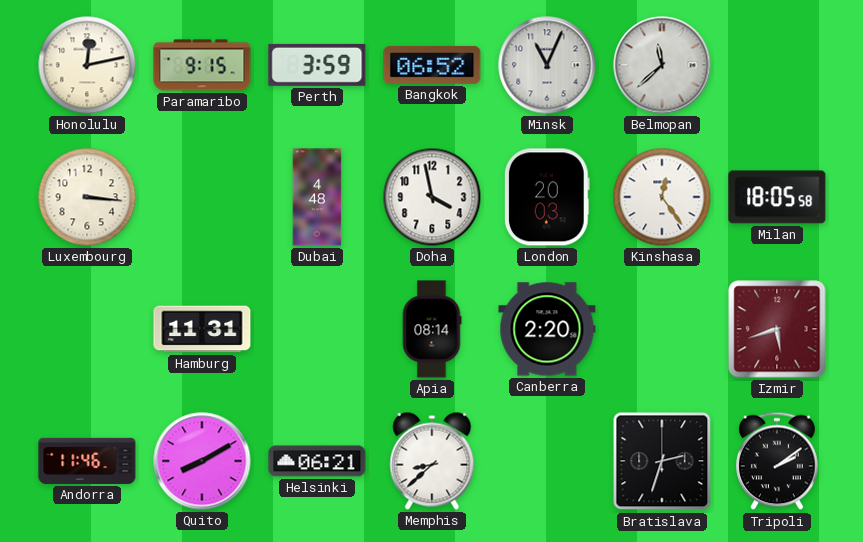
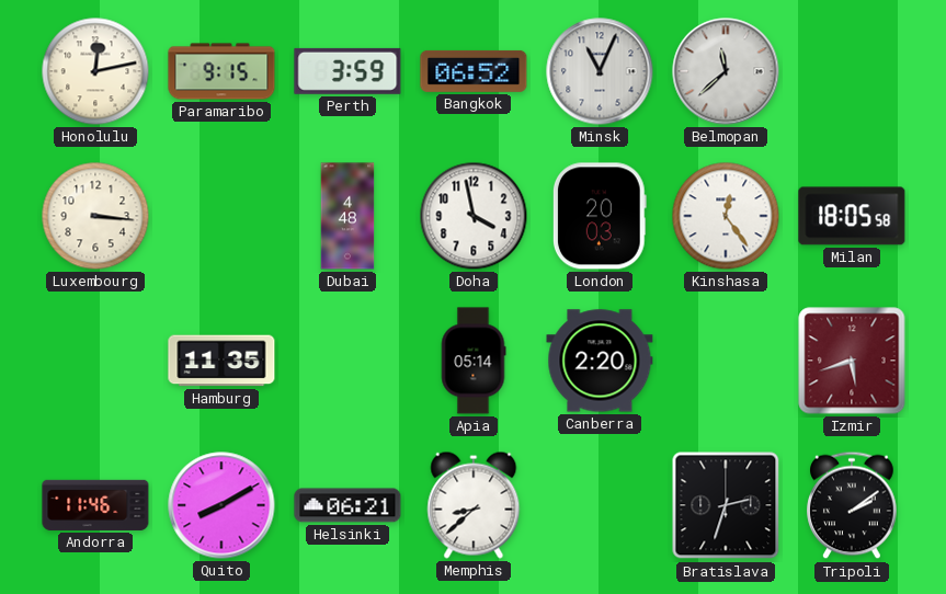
Hamburg: 11:31 -> 11:35
Apia: 08:14 -> 05:14
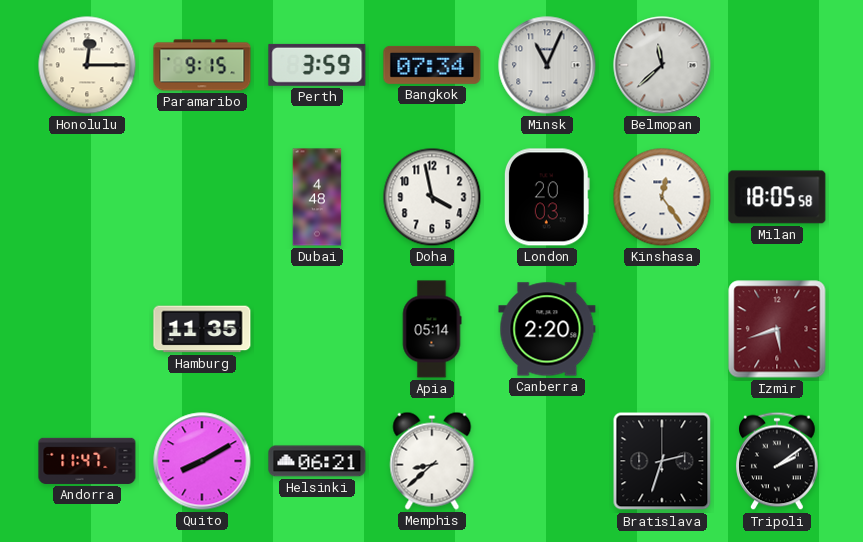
Honolulu: 12:13 -> 12:15
Bangkok: 06:52 -> 07:34
Luxembourg: 3:16 -> none
Andorra: 11:46 -> 11:47
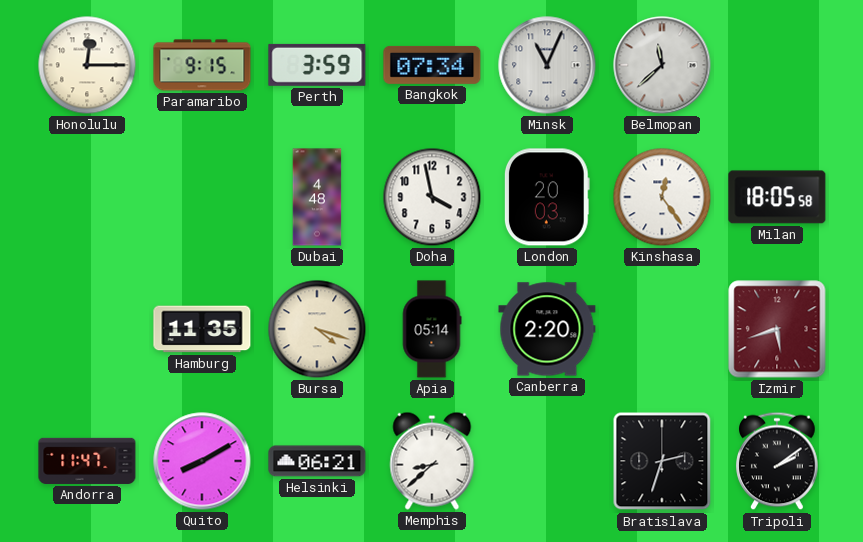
Bursa: none -> 4:18
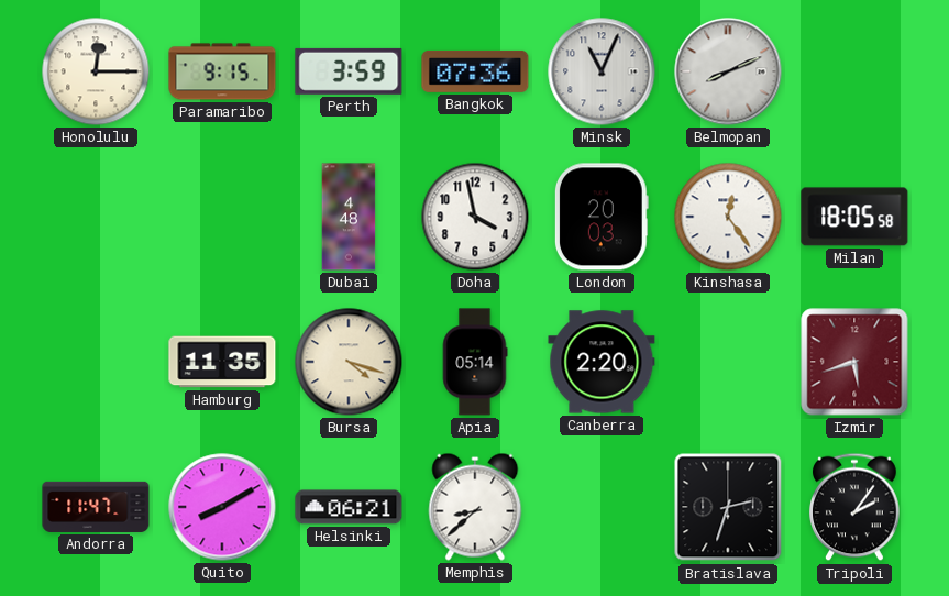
Bangkok: 07:34 -> 07:36
Belmopan: 11:38 -> 8:11
Tripoli: 2:09 -> 2:06
